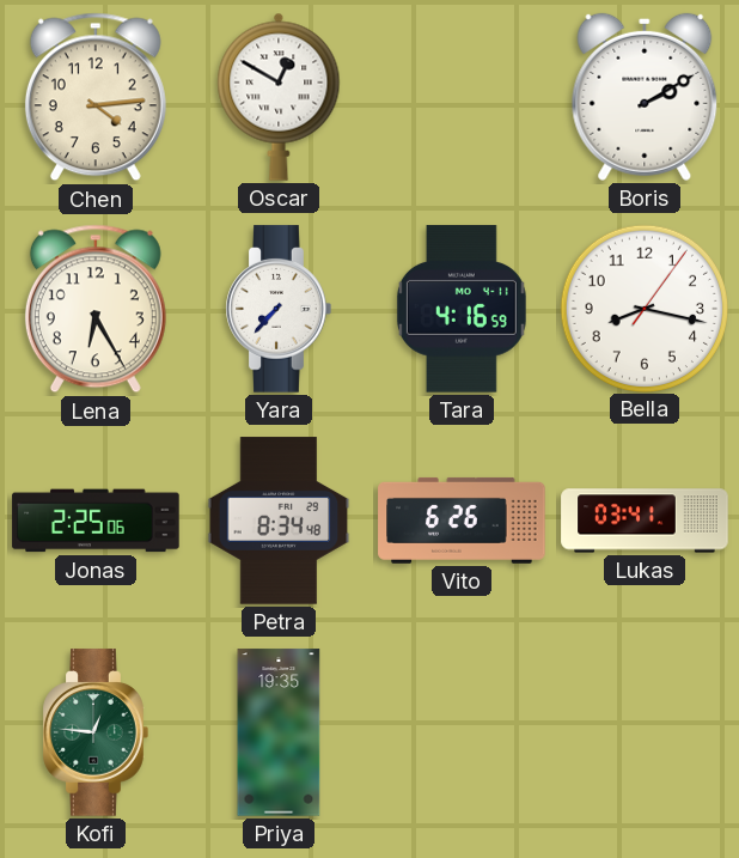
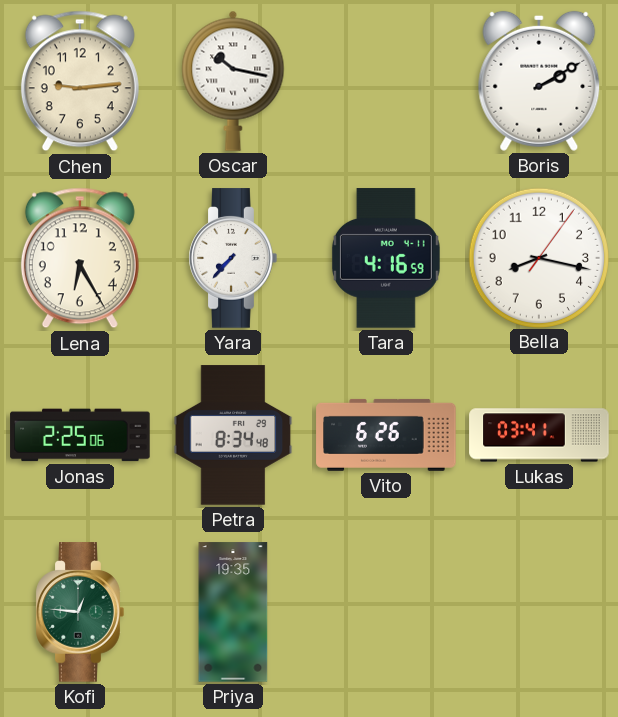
Chen: 4:14 -> 9:14
Oscar: 12:50 -> 10:17
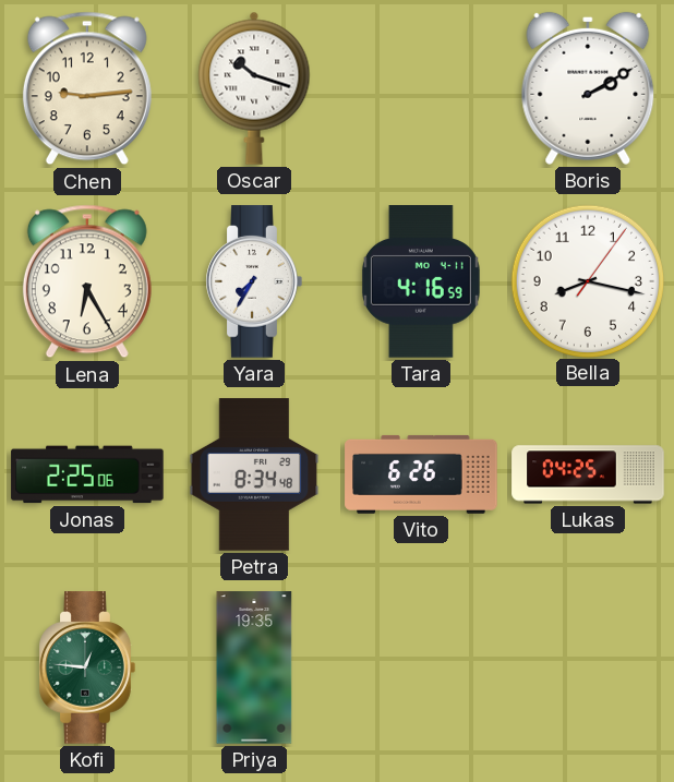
Oscar: 10:17 -> 10:18
Yara: 7:37 -> 7:35
Lukas: 03:41 -> 04:25
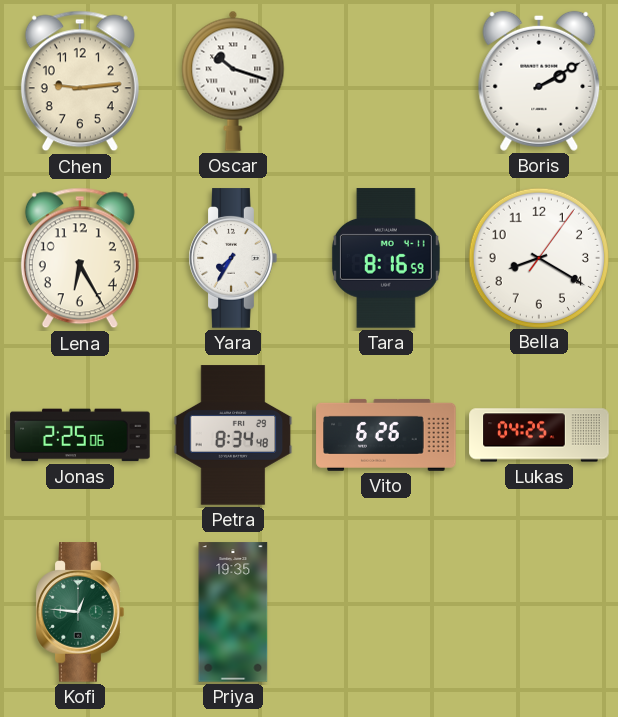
Tara: 4:16 -> 8:16
Bella: 8:17 -> 8:20
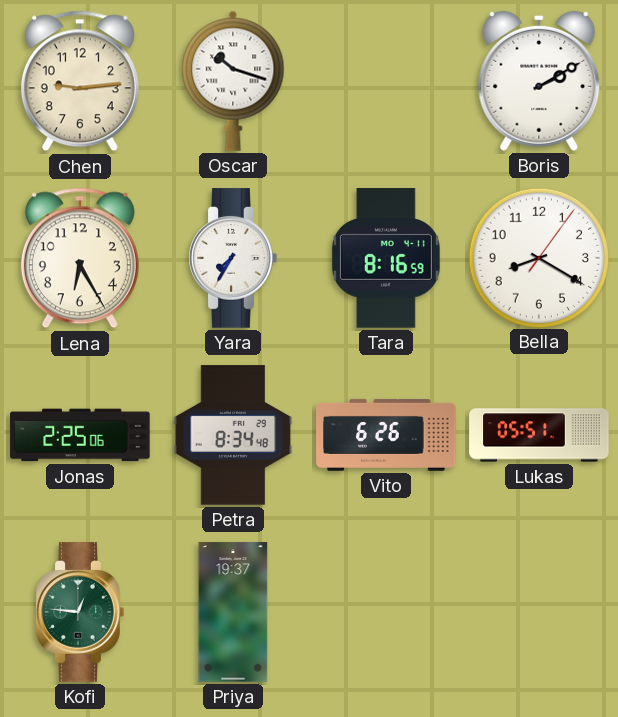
Lukas: 04:25 -> 05:51
Priya: 19:35 -> 19:37
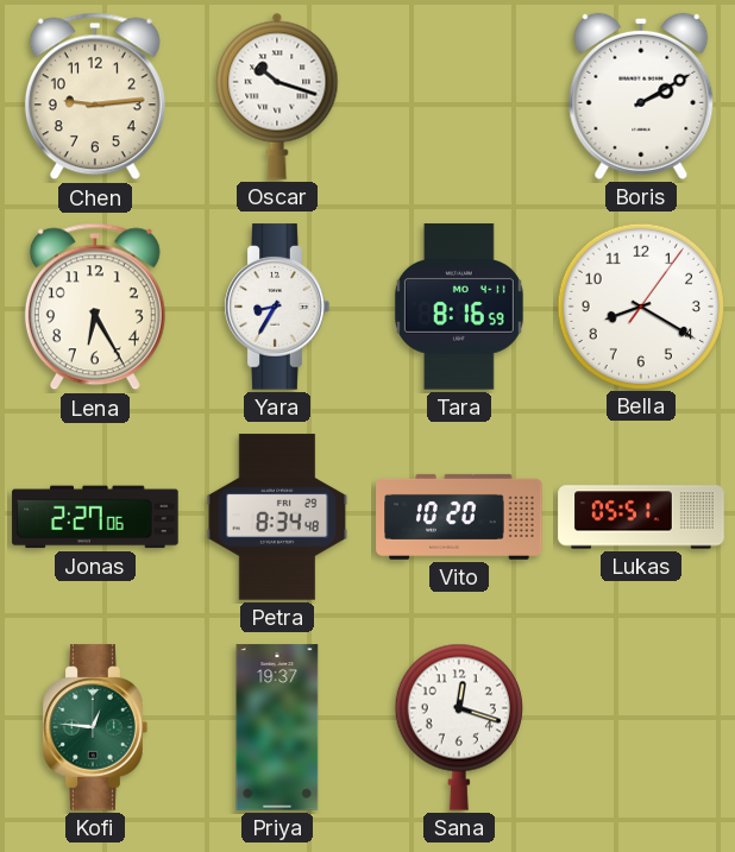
Yara: 7:35 -> 8:35
Jonas: 2:25 -> 2:27
Vito: 6:26 -> 10:20
Sana: none -> 12:18
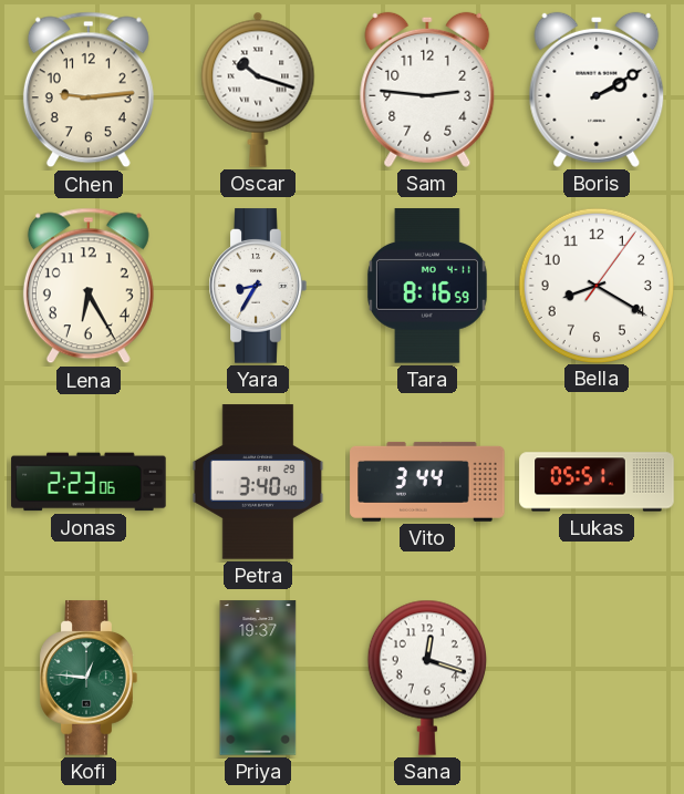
Sam: none -> 2:46
Jonas: 2:27 -> 2:23
Petra: 8:34 -> 3:40
Vito: 10:20 -> 3:44
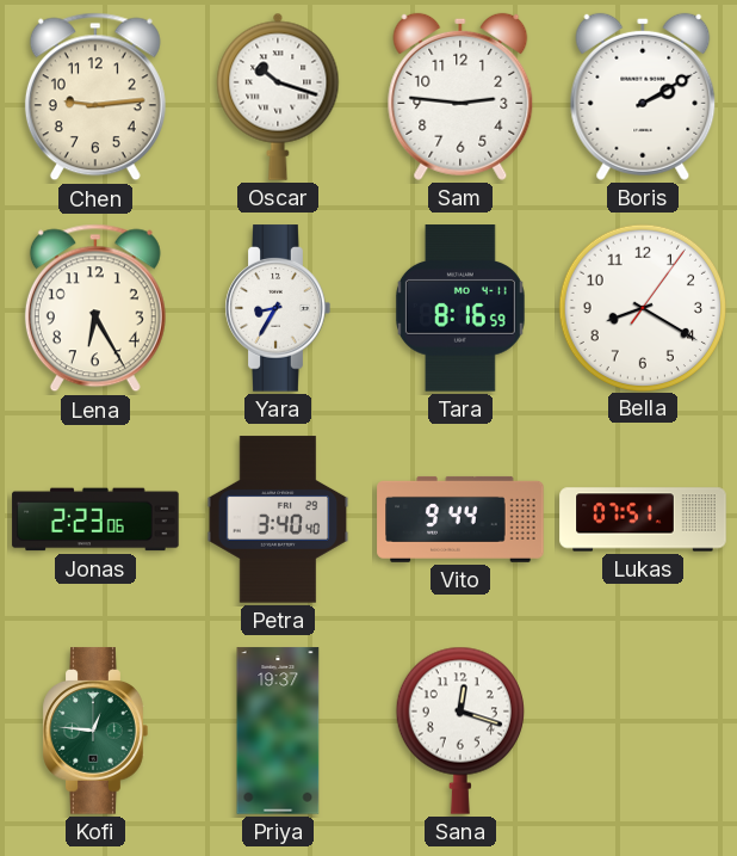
Vito: 3:44 -> 9:44
Lukas: 05:51 -> 07:51
